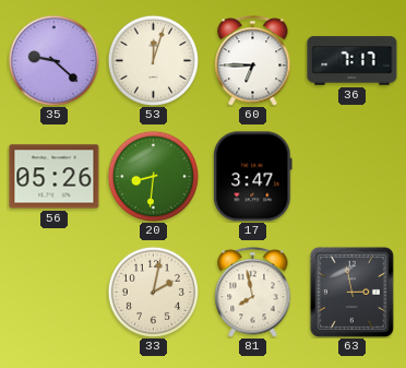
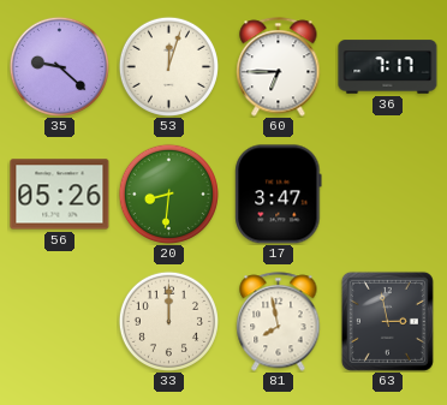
33: 2:02 -> 12:00
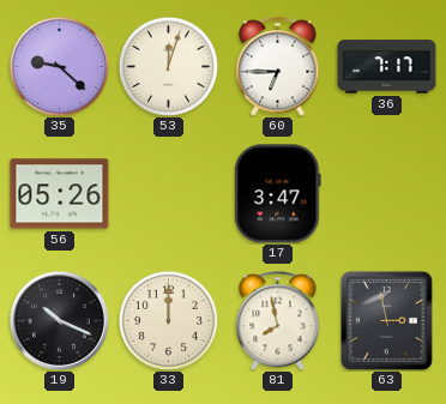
20: 8:31 -> none
19: none -> 10:19
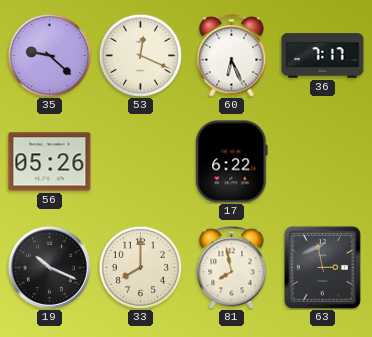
53: 12:03 -> 12:19
60: 6:45 -> 6:26
17: 3:47 -> 6:22
33: 12:00 -> 8:00
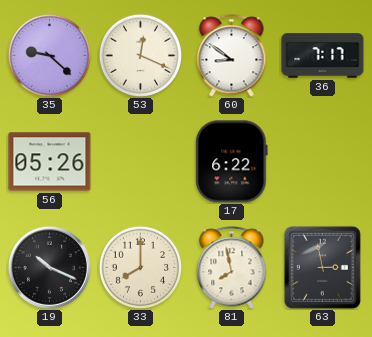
60: 6:26 -> 8:51
